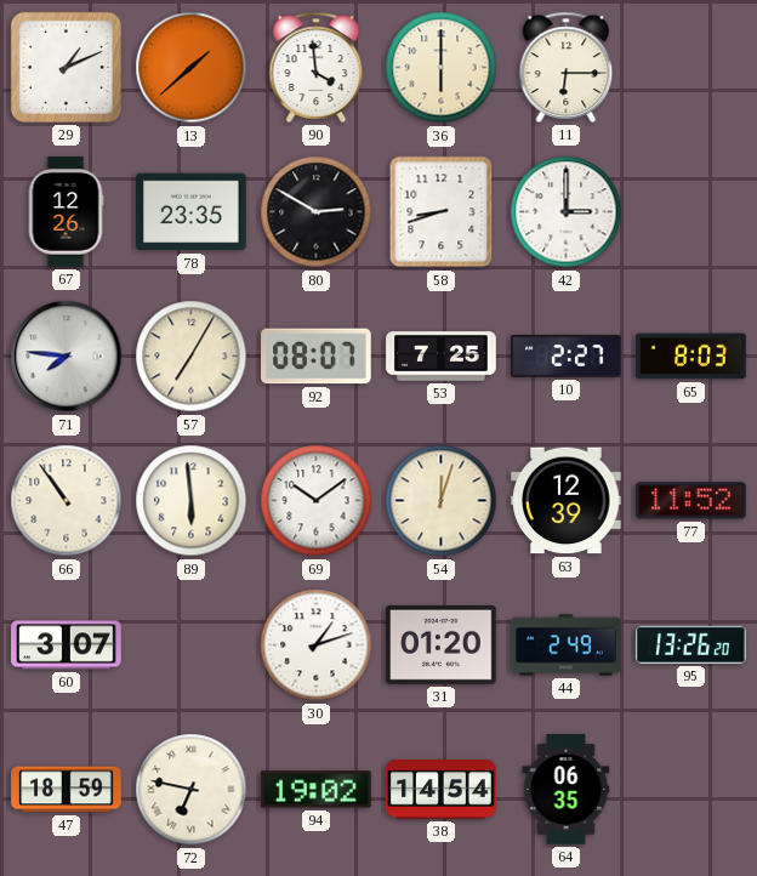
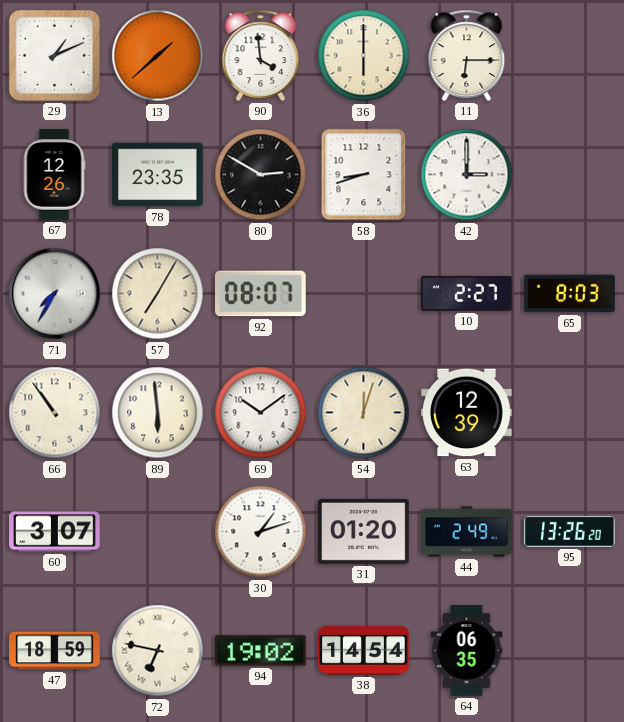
71: 7:46 -> 7:35
53: 7:25 -> none
77: 11:52 -> none
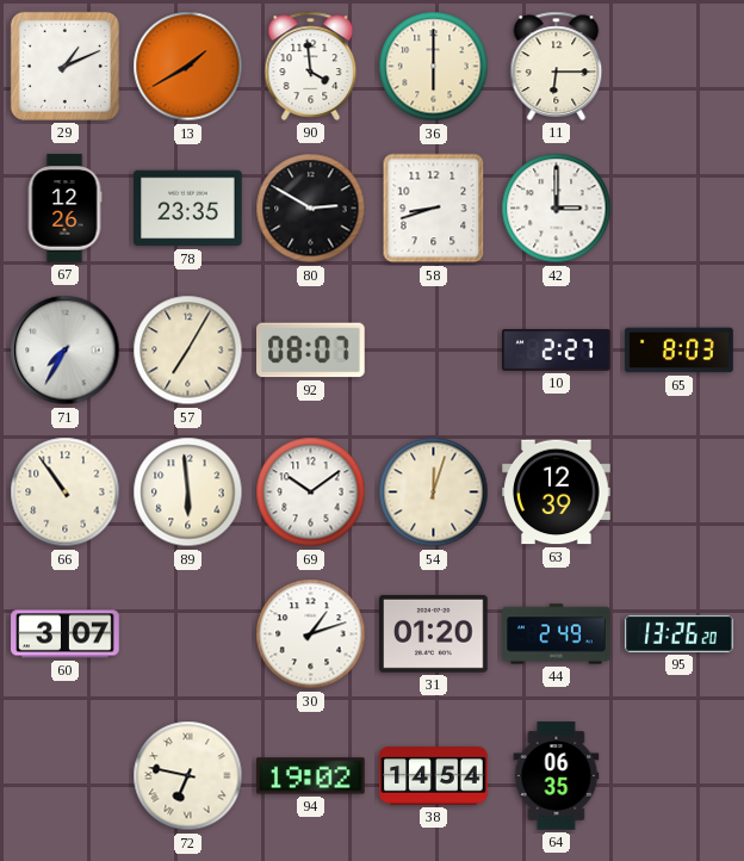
13: 1:38 -> 1:40
47: 18:59 -> none
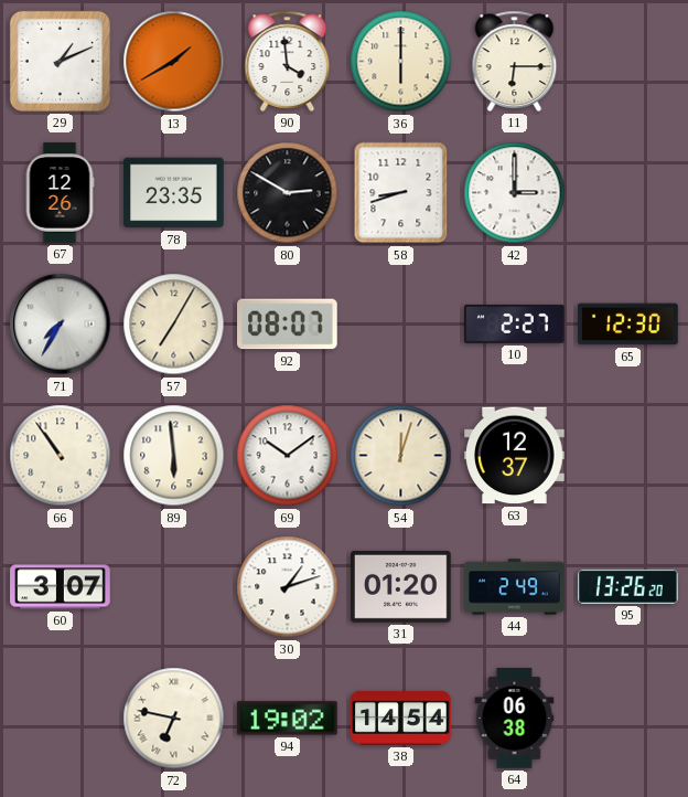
65: 8:03 -> 12:30
63: 12:39 -> 12:37
64: 06:35 -> 06:38
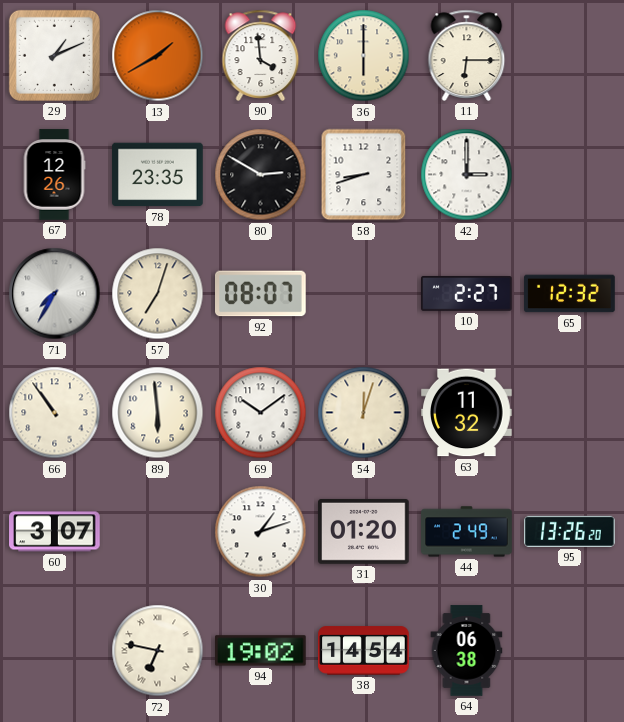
57: 7:05 -> 7:03
65: 12:30 -> 12:32
63: 12:37 -> 11:32
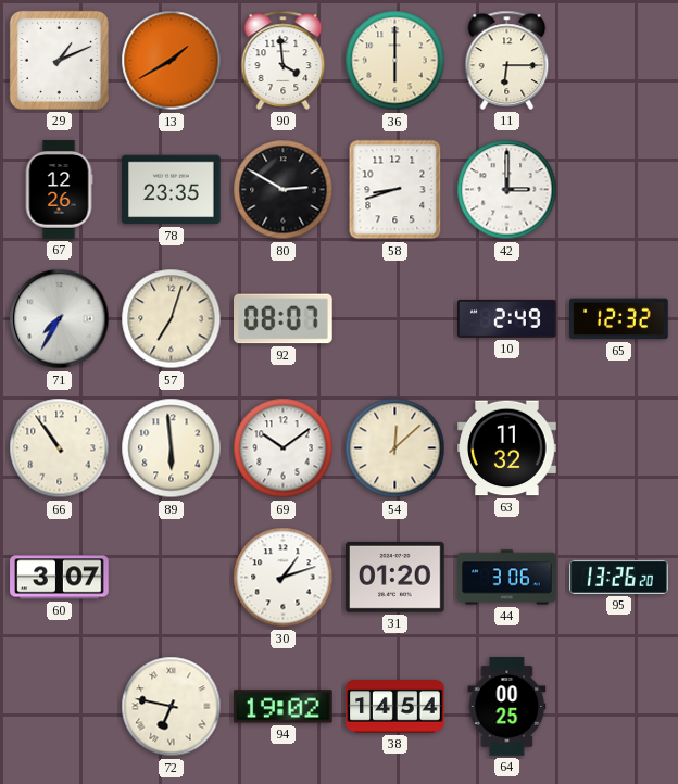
10: 2:27 -> 2:49
54: 12:03 -> 12:08
44: 2:49 -> 3:06
64: 06:38 -> 00:25
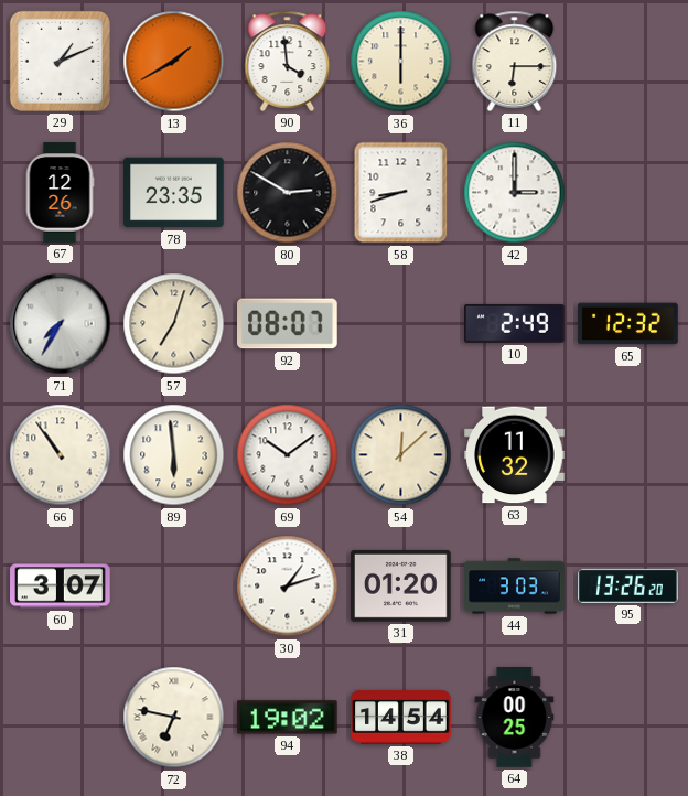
44: 3:06 -> 3:03
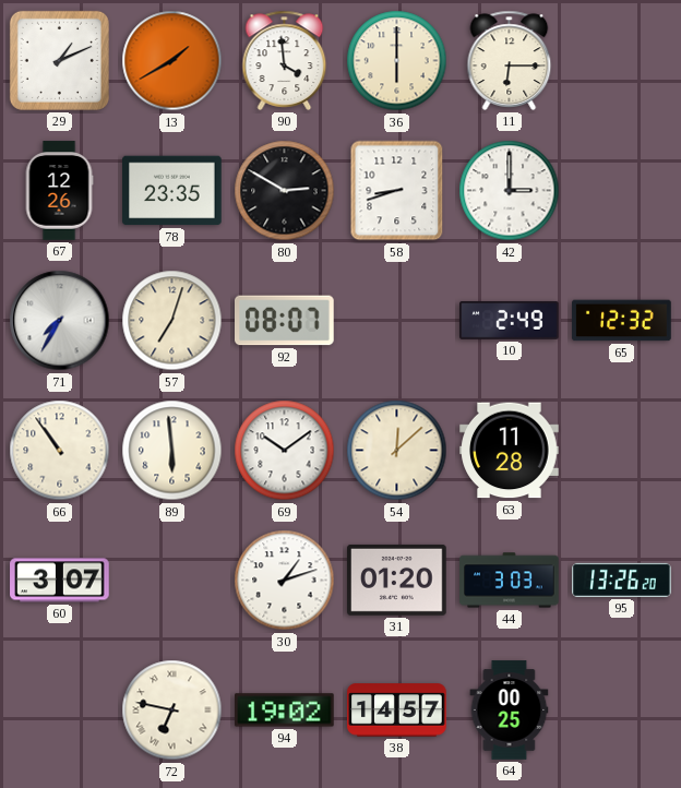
63: 11:32 -> 11:28
38: 14:54 -> 14:57
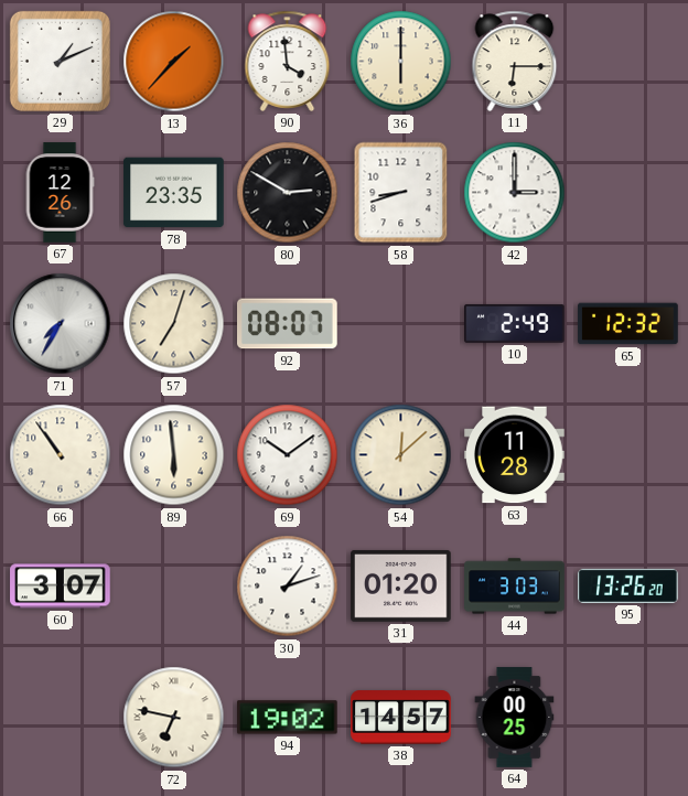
13: 1:40 -> 1:37
